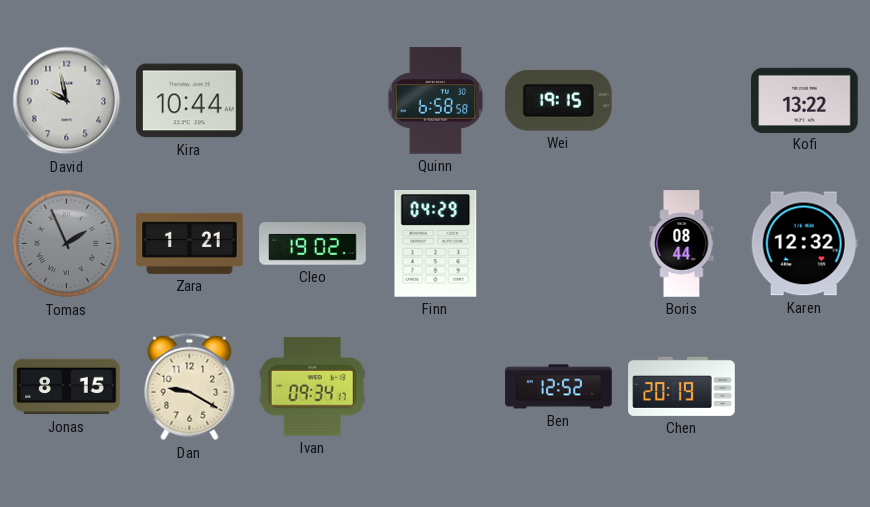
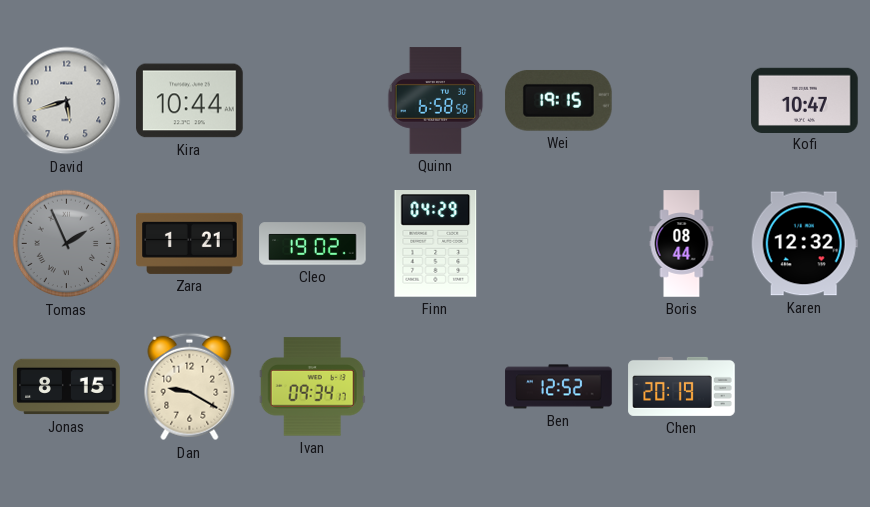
David: 9:58 -> 5:42
Kofi: 13:22 -> 10:47
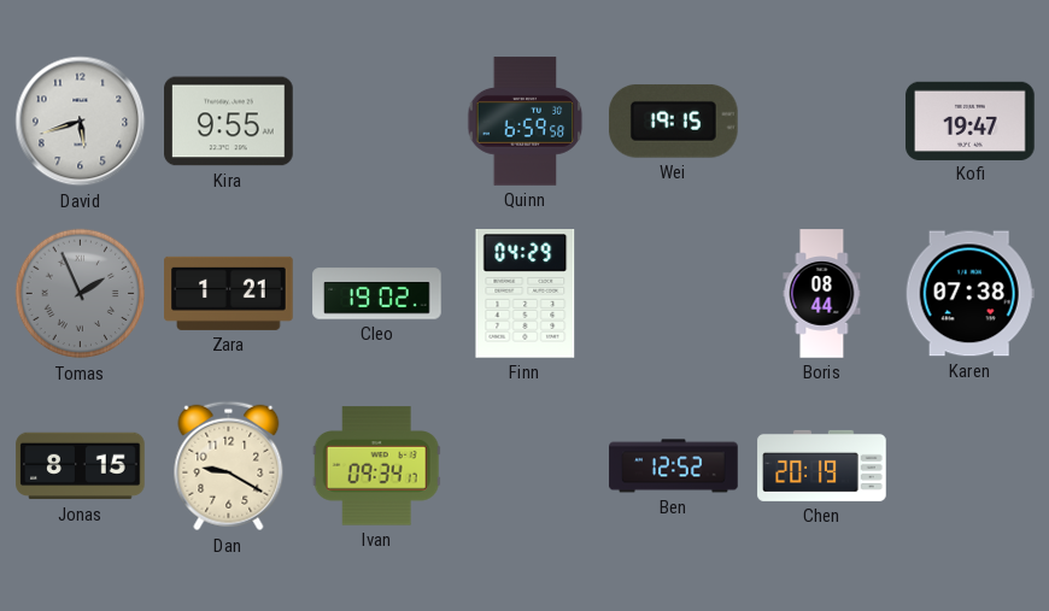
Kira: 10:44 -> 9:55
Quinn: 6:58 -> 6:59
Kofi: 10:47 -> 19:47
Karen: 12:32 -> 07:38
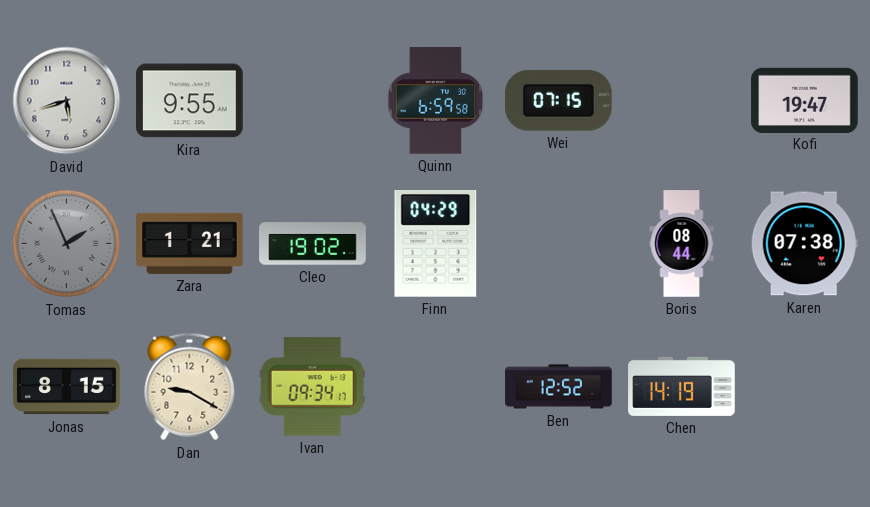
Wei: 19:15 -> 07:15
Chen: 20:19 -> 14:19
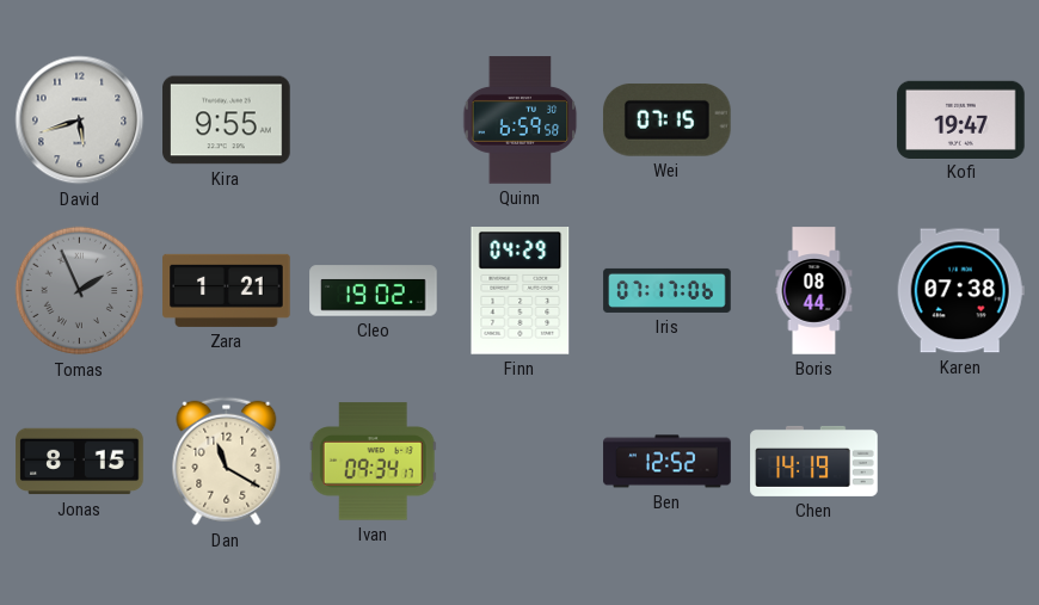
Iris: none -> 07:17
Dan: 9:20 -> 11:20
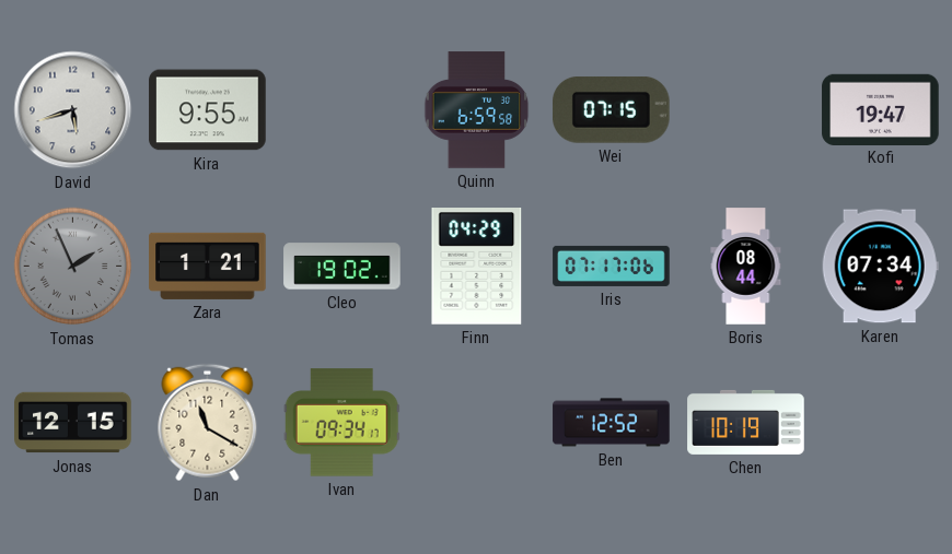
Karen: 07:38 -> 07:34
Jonas: 8:15 -> 12:15
Chen: 14:19 -> 10:19
